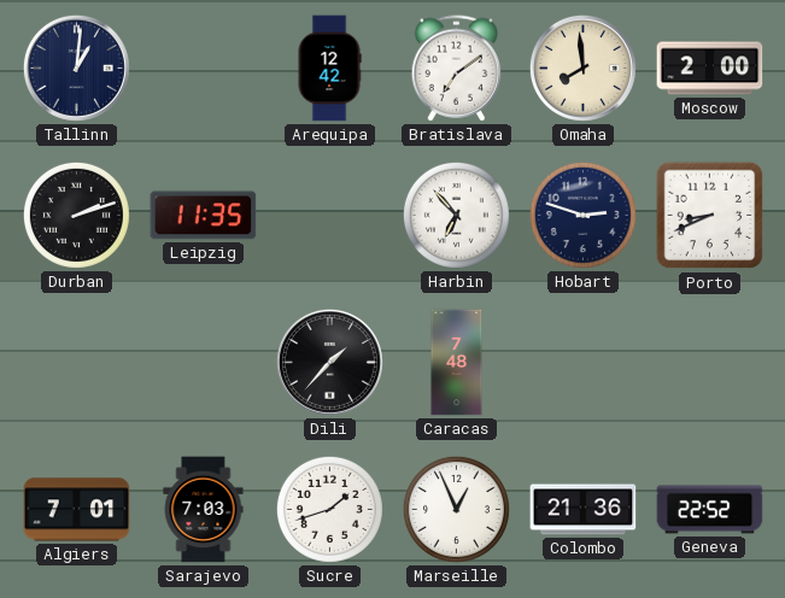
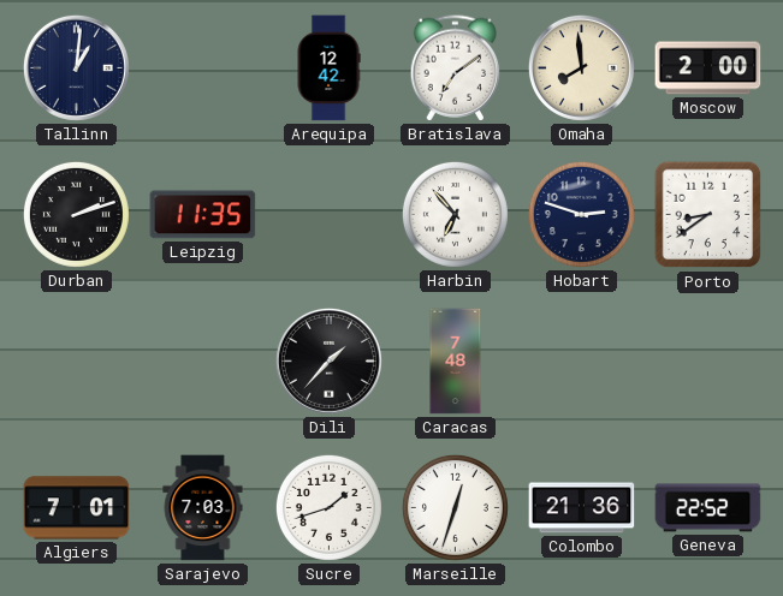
Porto: 8:41 -> 8:39
Marseille: 12:56 -> 12:33
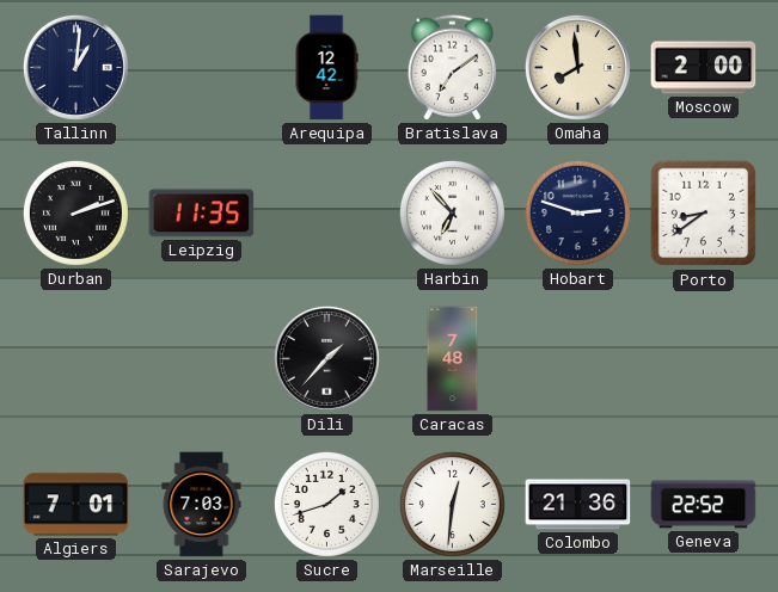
Marseille: 12:33 -> 12:31
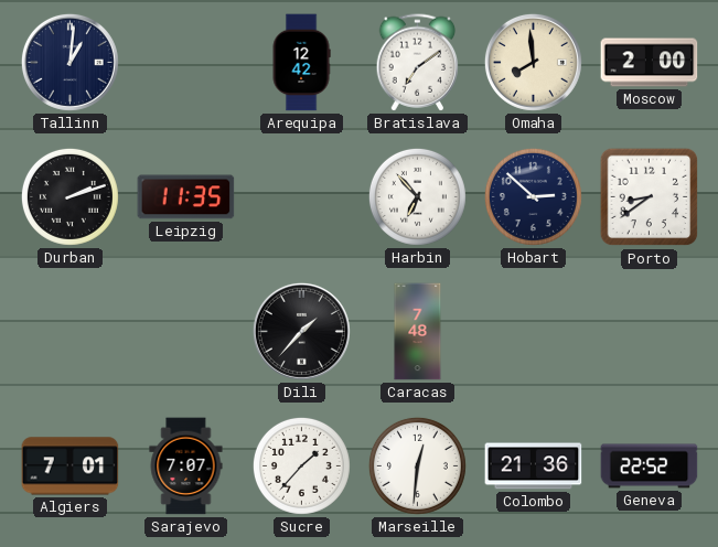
Hobart: 2:48 -> 2:52
Sarajevo: 7:03 -> 7:07
Sucre: 1:42 -> 1:37
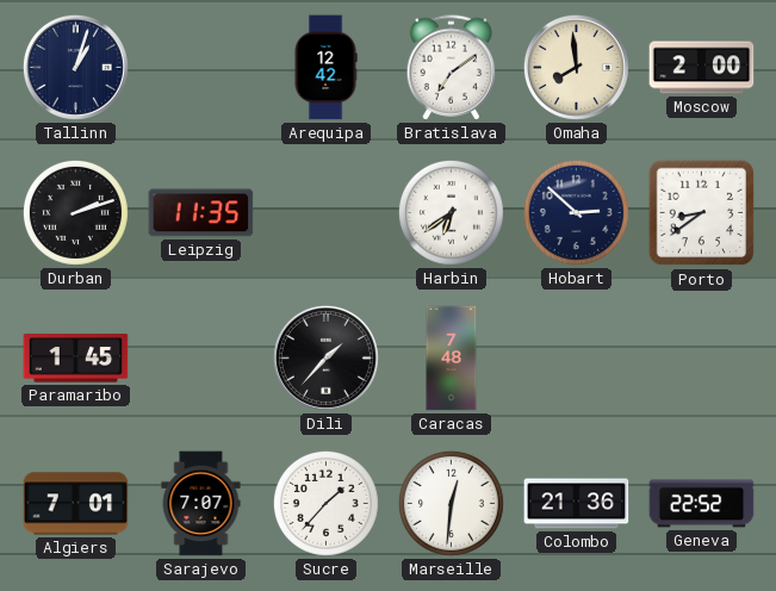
Tallinn: 1:01 -> 1:03
Harbin: 6:53 -> 6:39
Paramaribo: none -> 1:45
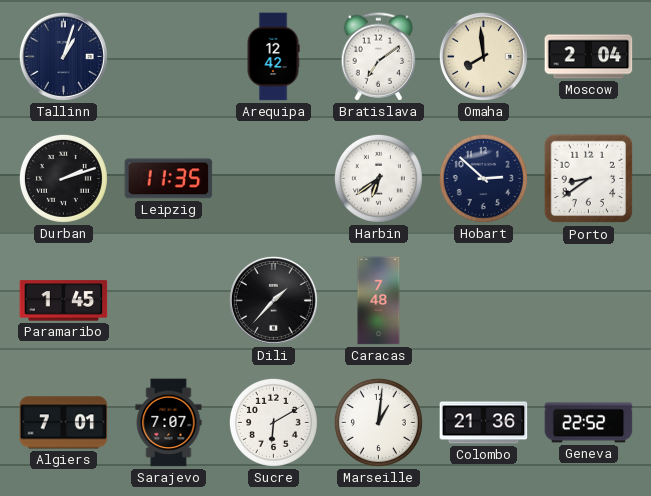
Moscow: 2:00 -> 2:04
Sucre: 1:37 -> 6:10
Marseille: 12:31 -> 1:01
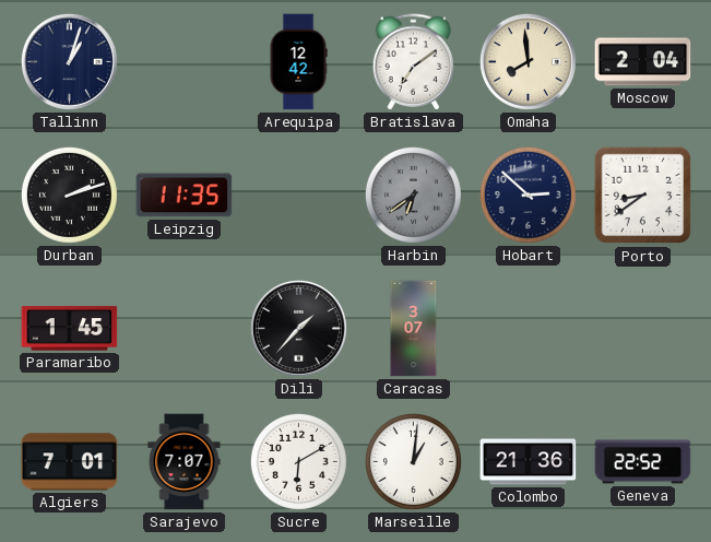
Harbin dial: white -> grey
Caracas: 7:48 -> 3:07
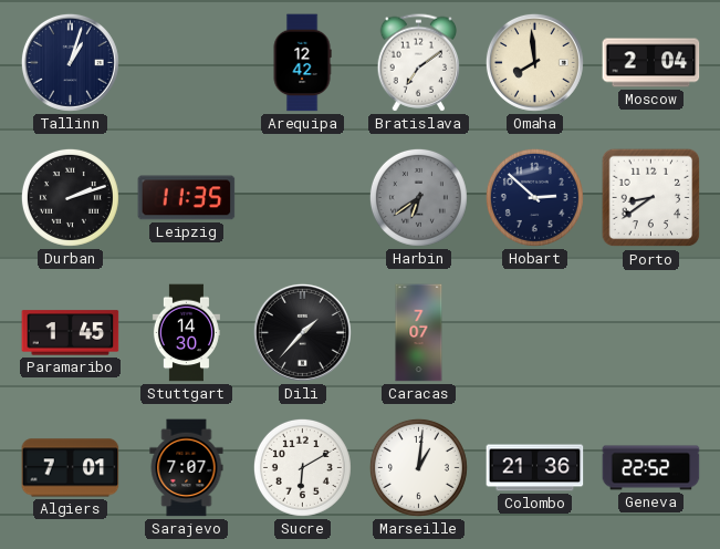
Stuttgart: none -> 14:30
Caracas: 3:07 -> 7:07
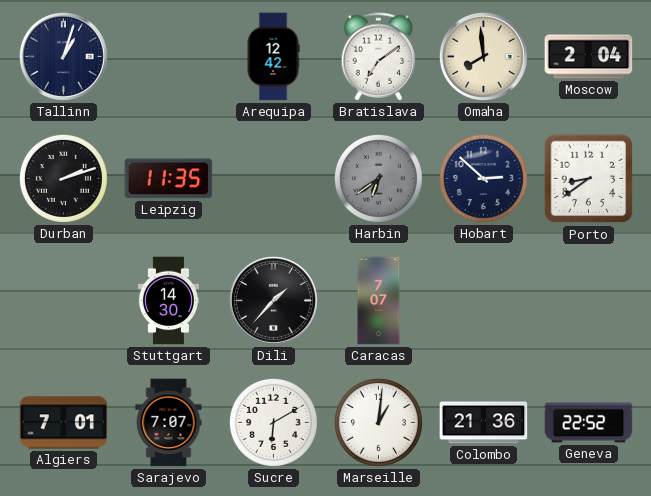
Paramaribo: 1:45 -> none
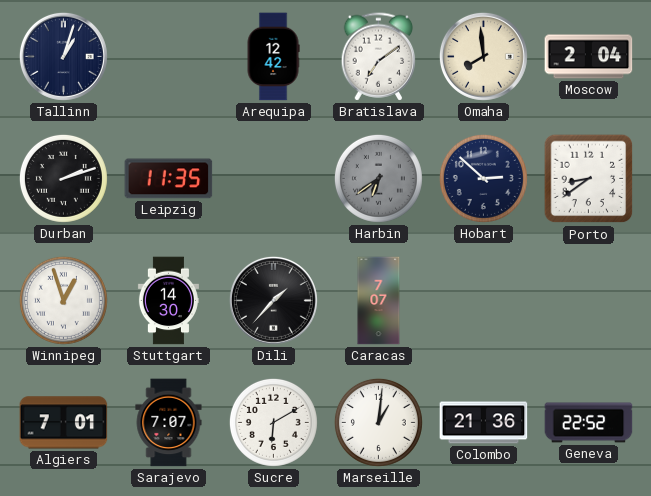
Winnipeg: none -> 12:57
